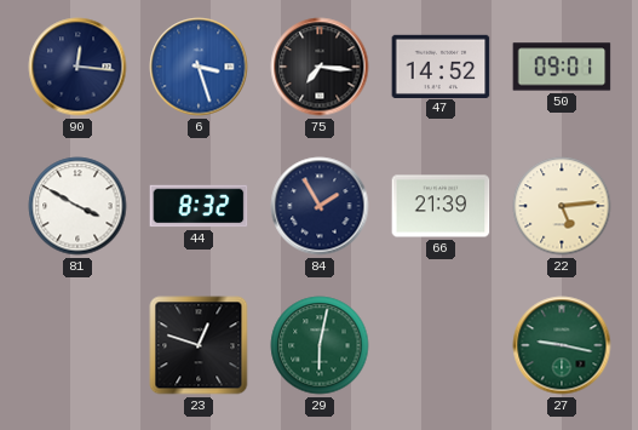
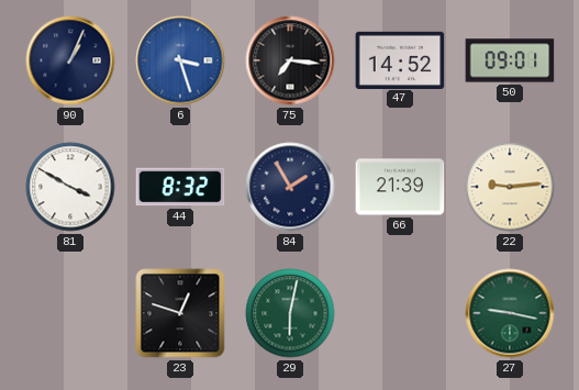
90: 12:16 -> 1:04
22: 5:14 -> 9:14
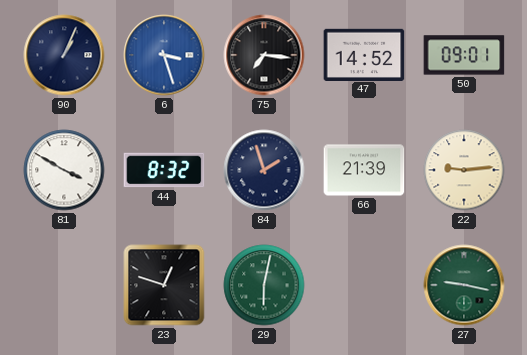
84: 1:55 -> 1:57
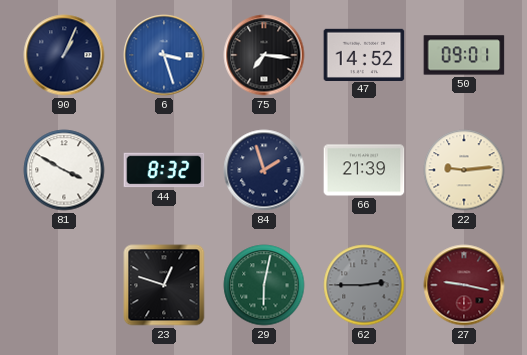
62: none -> 2:45
27 dial: green -> burgundy
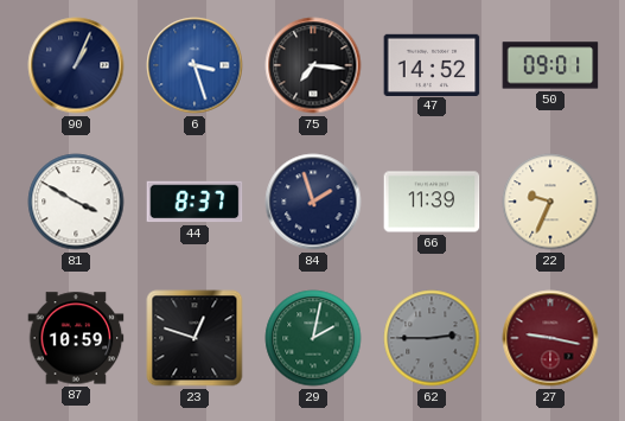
44: 8:32 -> 8:37
66: 21:39 -> 11:39
22: 9:14 -> 9:34
87: none -> 10:59
29: 6:02 -> 2:02
